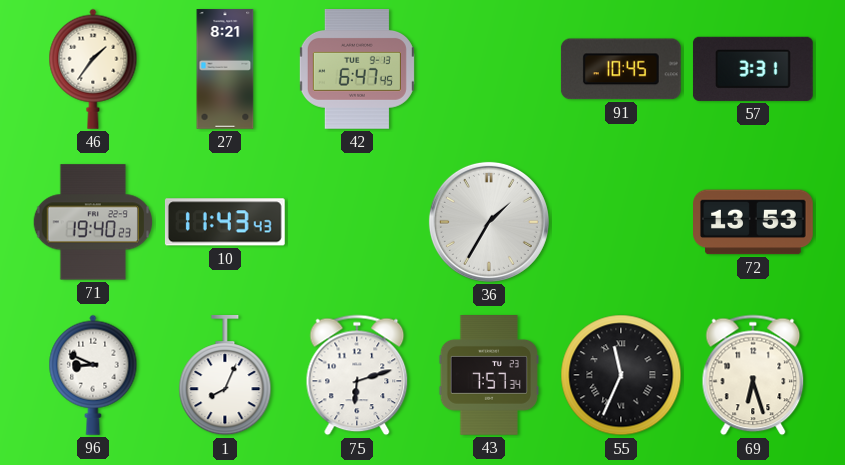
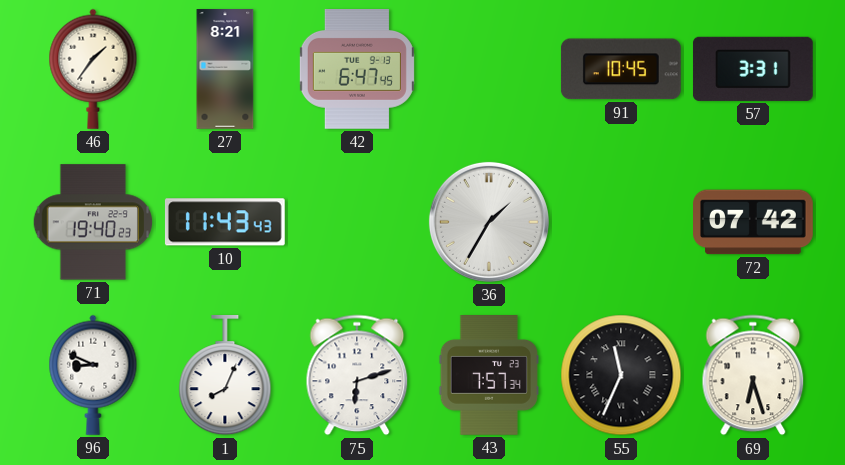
72: 13:53 -> 07:42
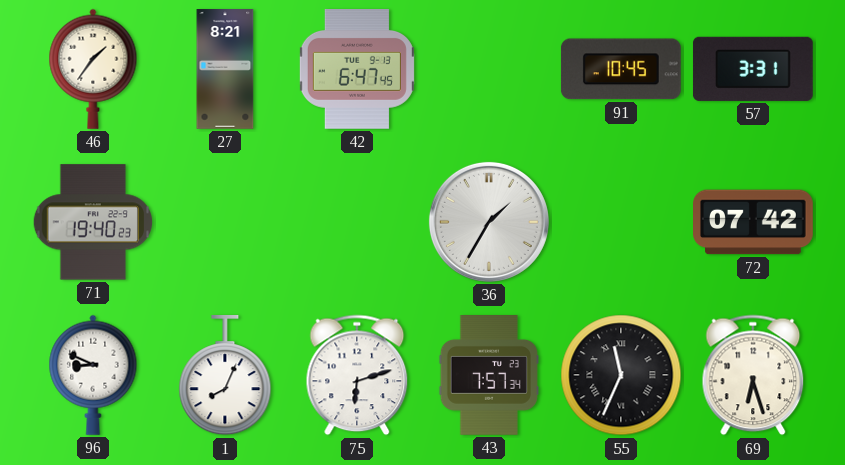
10: 11:43 -> none
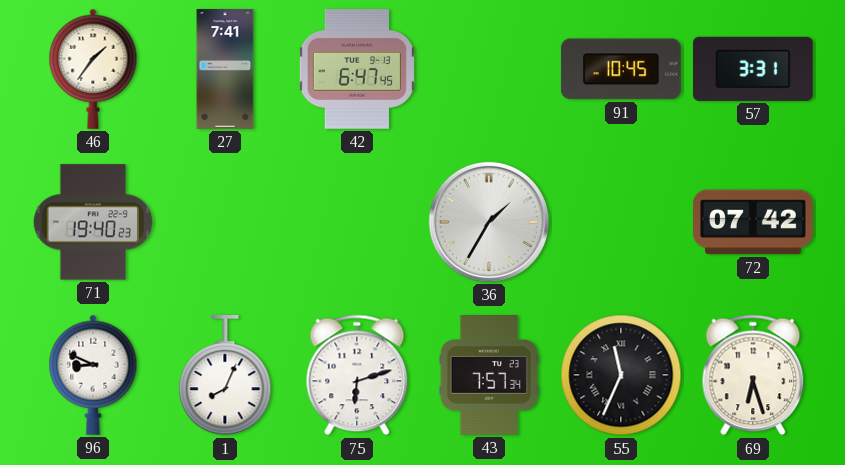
27: 8:21 -> 7:41
